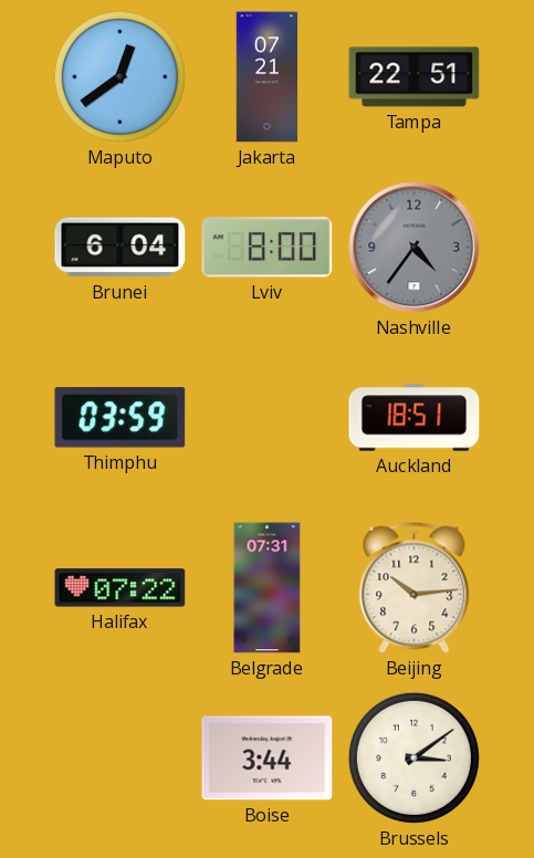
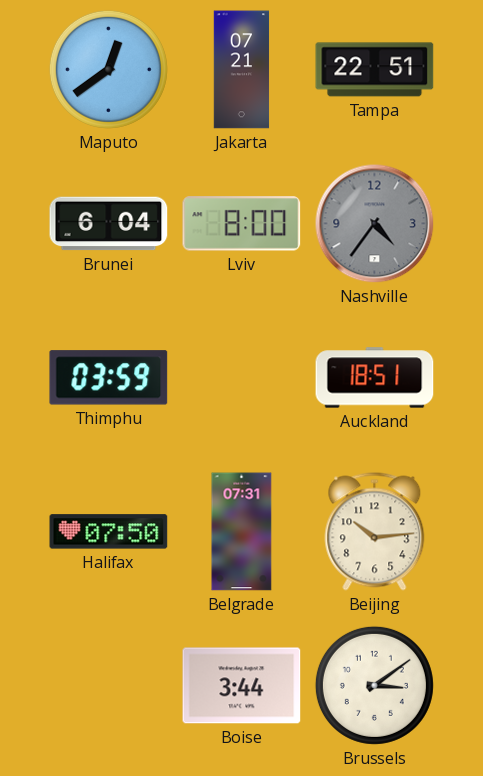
Halifax: 07:22 -> 07:50
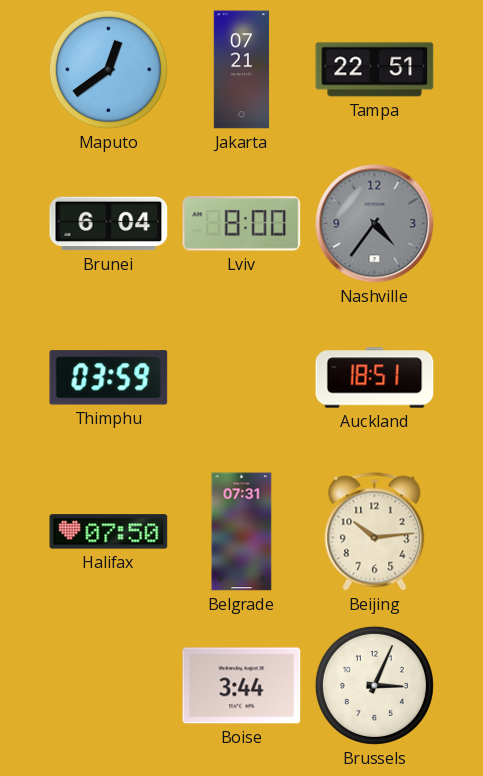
Brussels: 3:09 -> 3:04
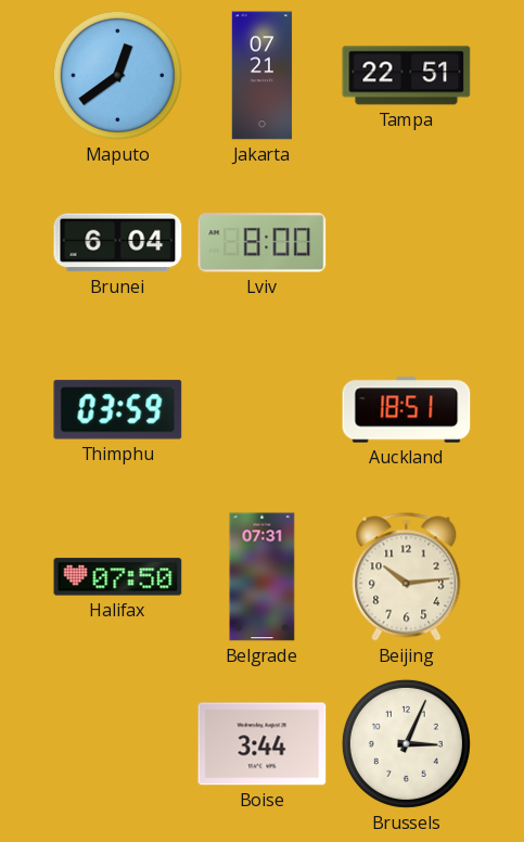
Nashville: 4:36 -> none
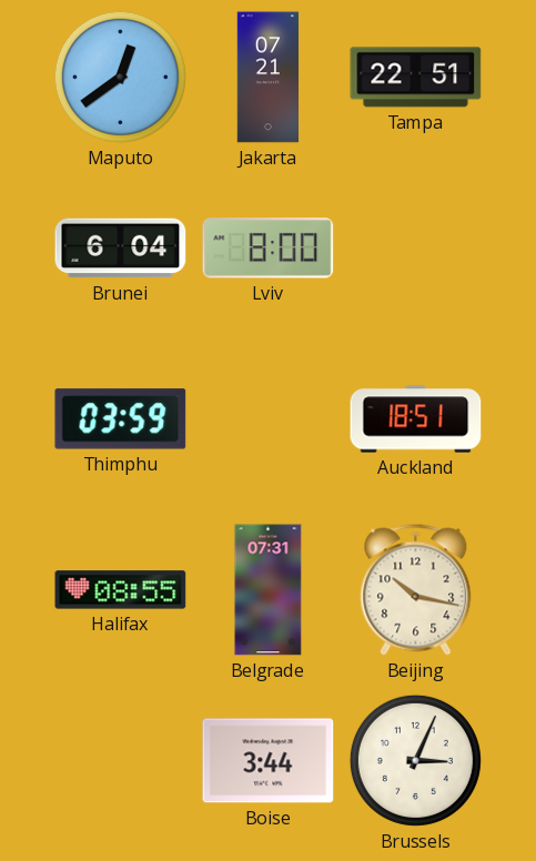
Halifax: 07:50 -> 08:55
Beijing: 10:14 -> 10:17
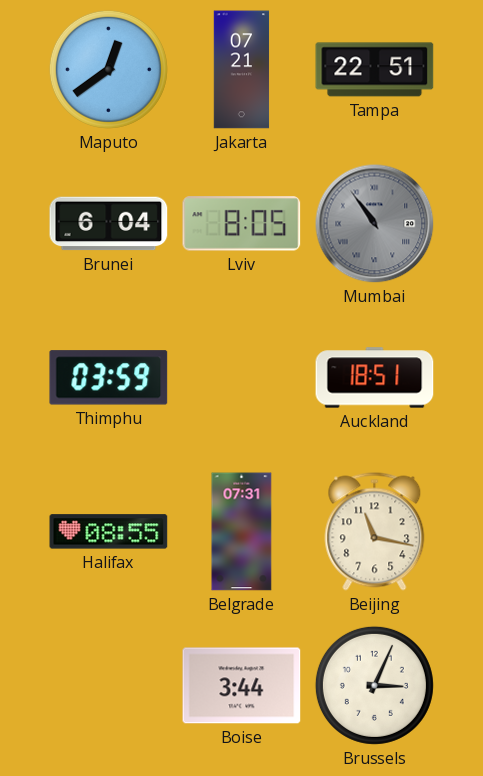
Lviv: 8:00 -> 8:05
Mumbai: none -> 10:54
Beijing: 10:17 -> 11:17
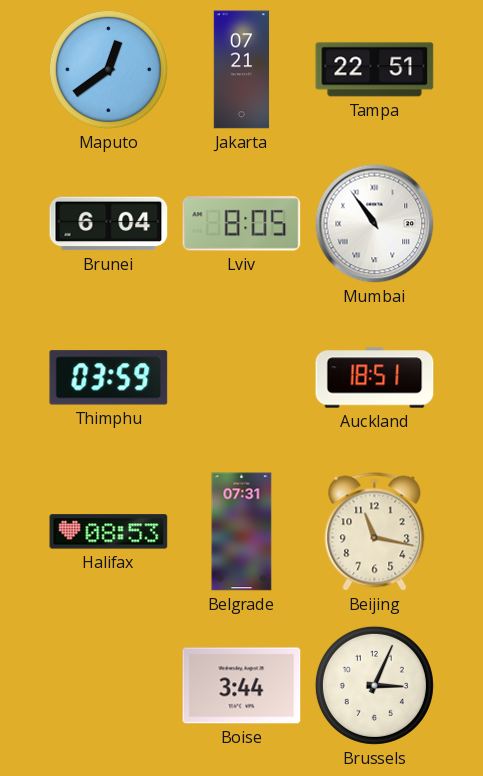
Mumbai dial: grey -> white
Halifax: 08:55 -> 08:53
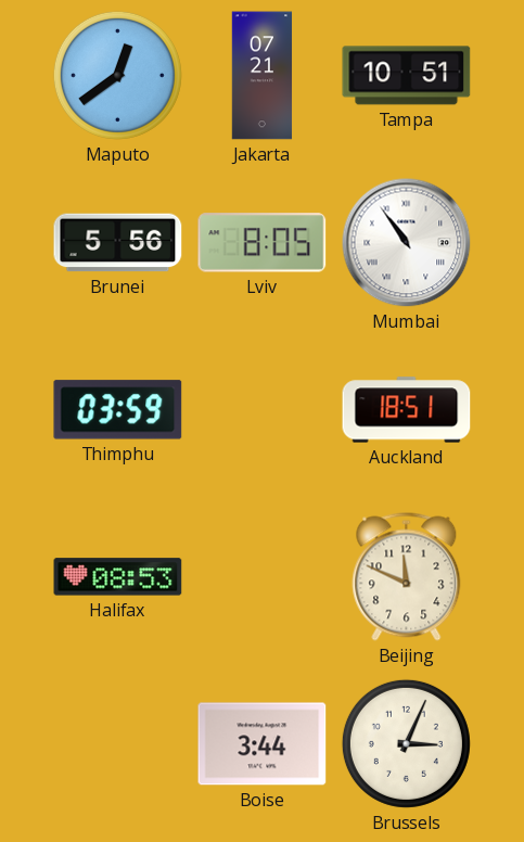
Tampa: 22:51 -> 10:51
Brunei: 6:04 -> 5:56
Belgrade: 07:31 -> none
Beijing: 11:17 -> 11:49
